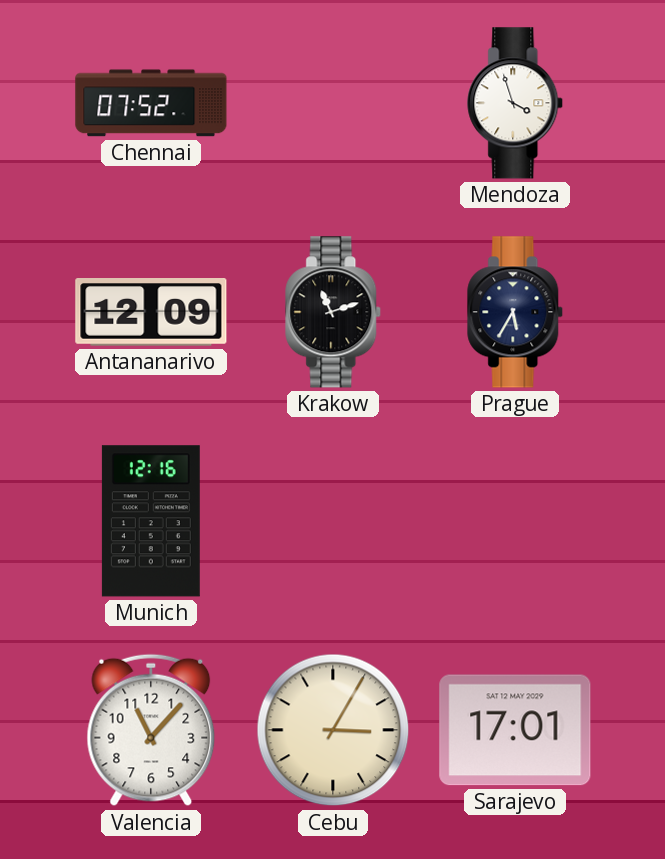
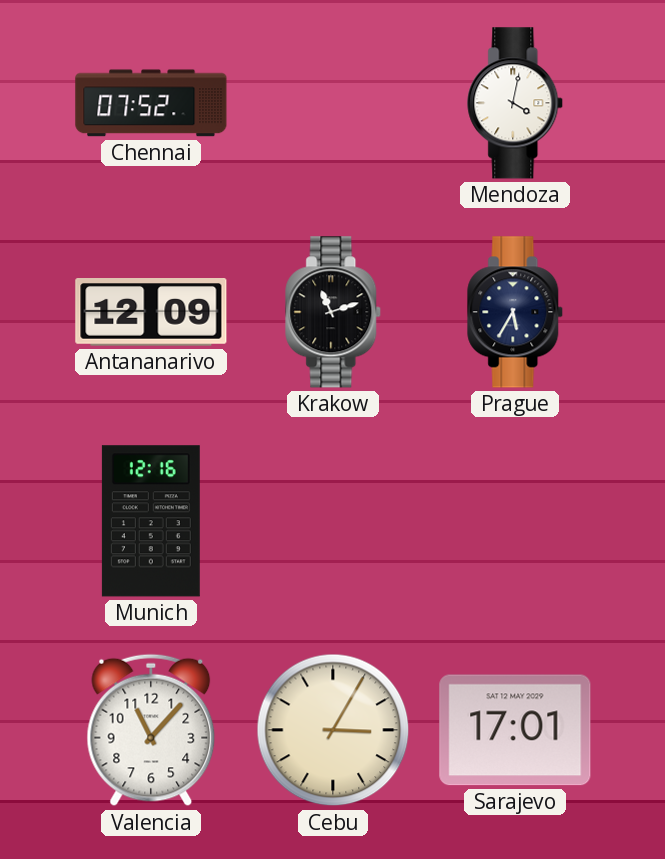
Mendoza: 3:57 -> 4:02
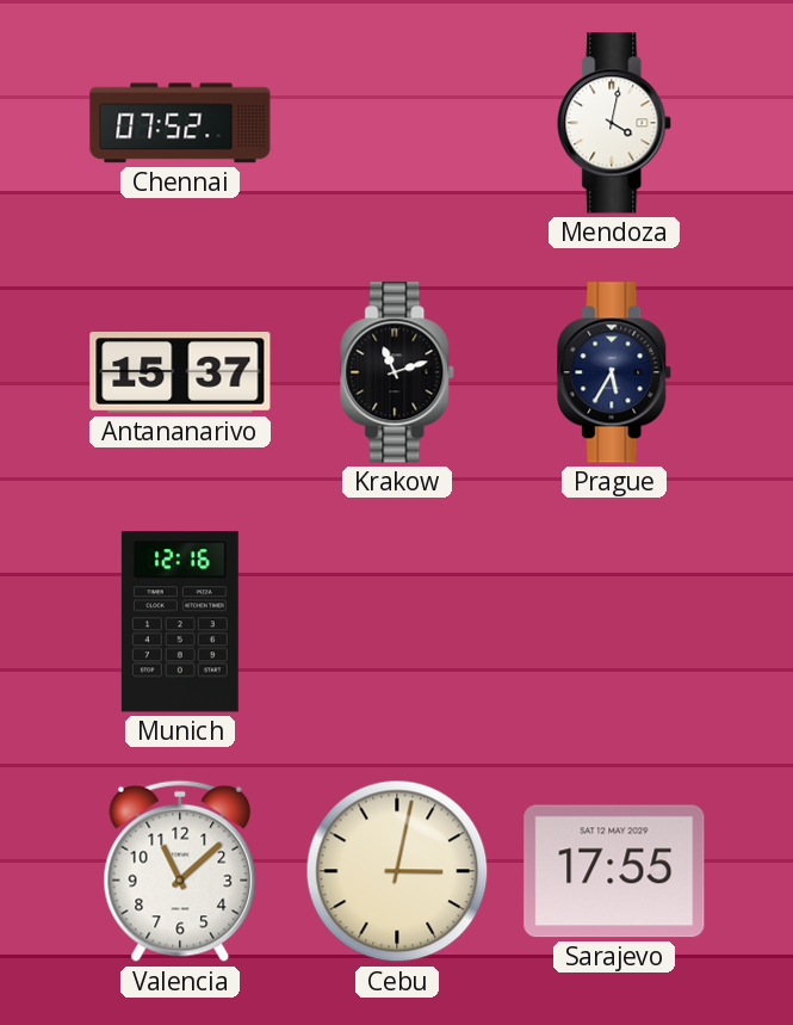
Antananarivo: 12:09 -> 15:37
Valencia: 11:07 -> 11:08
Cebu: 3:05 -> 3:02
Sarajevo: 17:01 -> 17:55
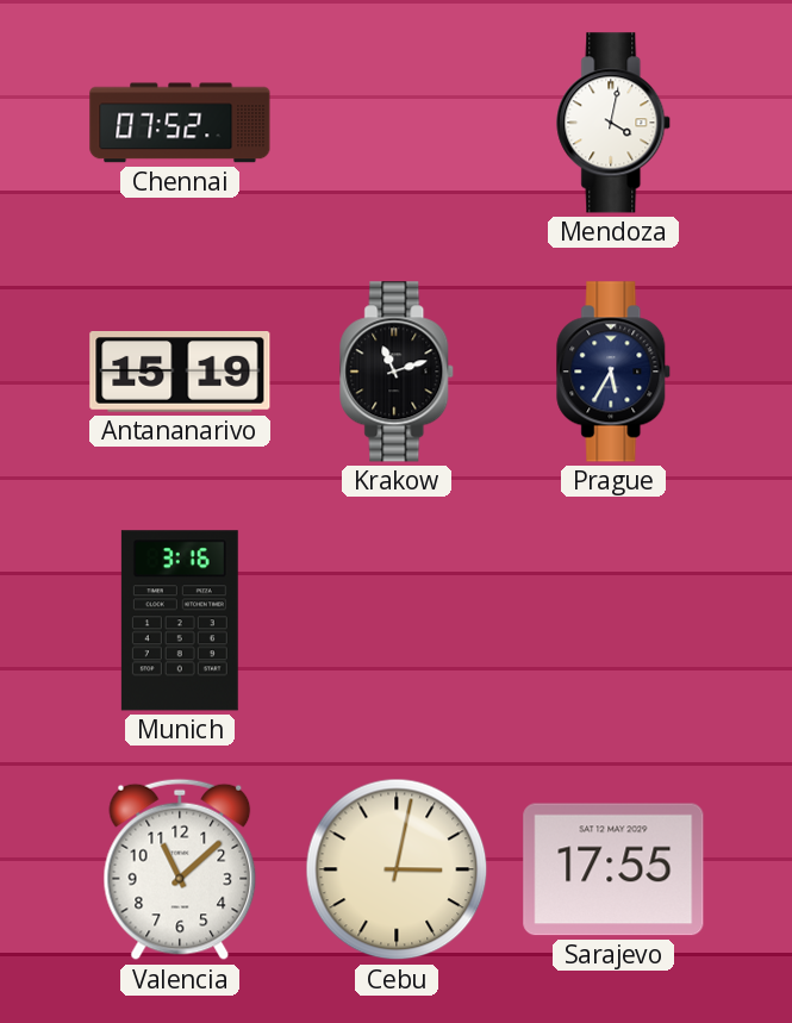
Antananarivo: 15:37 -> 15:19
Munich: 12:16 -> 3:16
